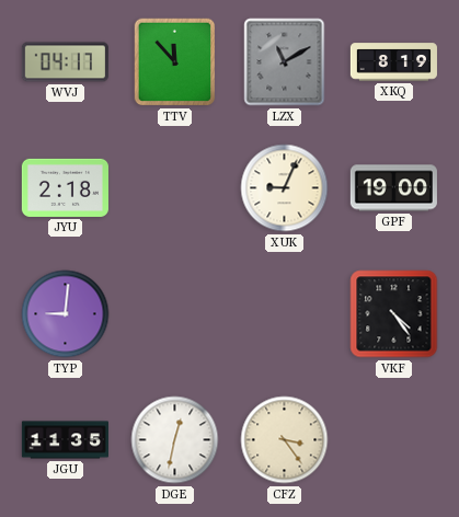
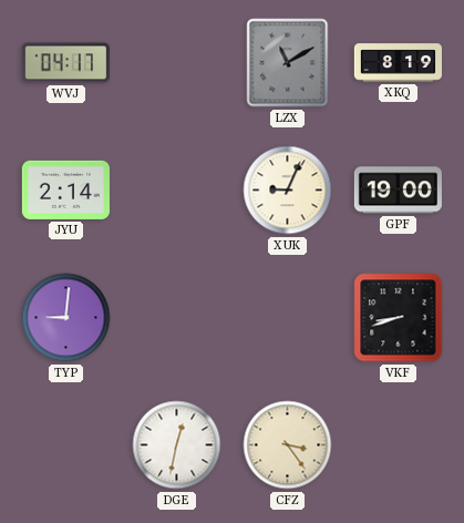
TTV: 11:53 -> none
JYU: 2:18 -> 2:14
VKF: 4:24 -> 8:42
JGU: 11:35 -> none
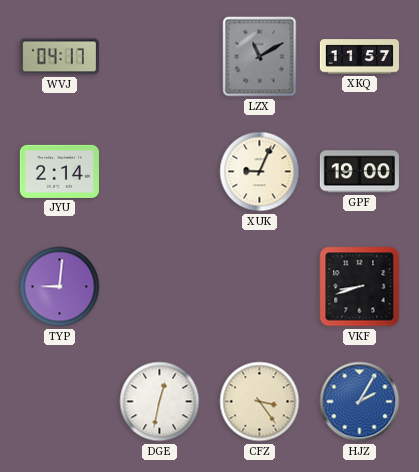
XKQ: 8:19 -> 11:57
HJZ: none -> 2:05
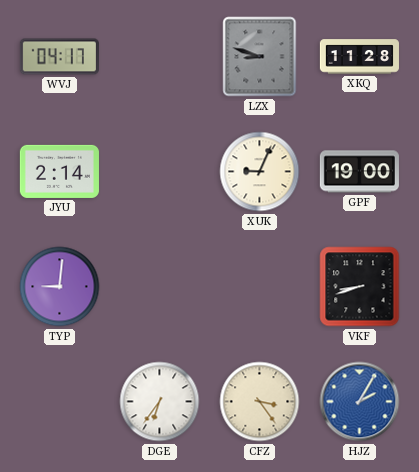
LZX: 11:10 -> 8:48
XKQ: 11:57 -> 11:28
DGE: 12:32 -> 6:36
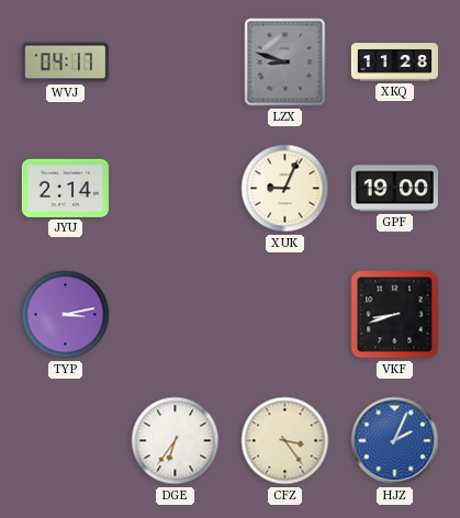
TYP: 9:01 -> 3:13
HJZ: 2:05 -> 2:04
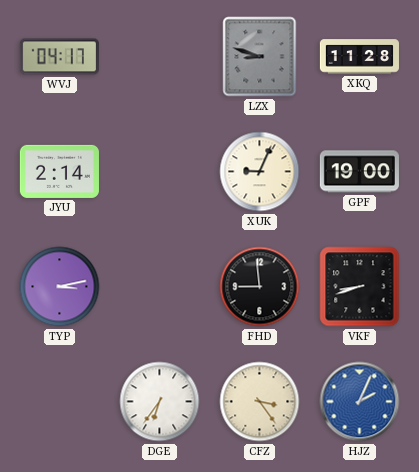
FHD: none -> 8:59
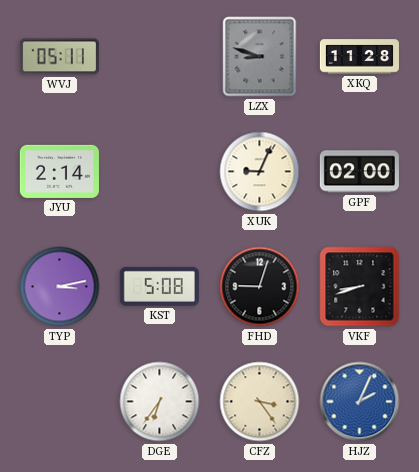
WVJ: 04:17 -> 05:11
GPF: 19:00 -> 02:00
KST: none -> 5:08
FHD: 8:59 -> 9:03
